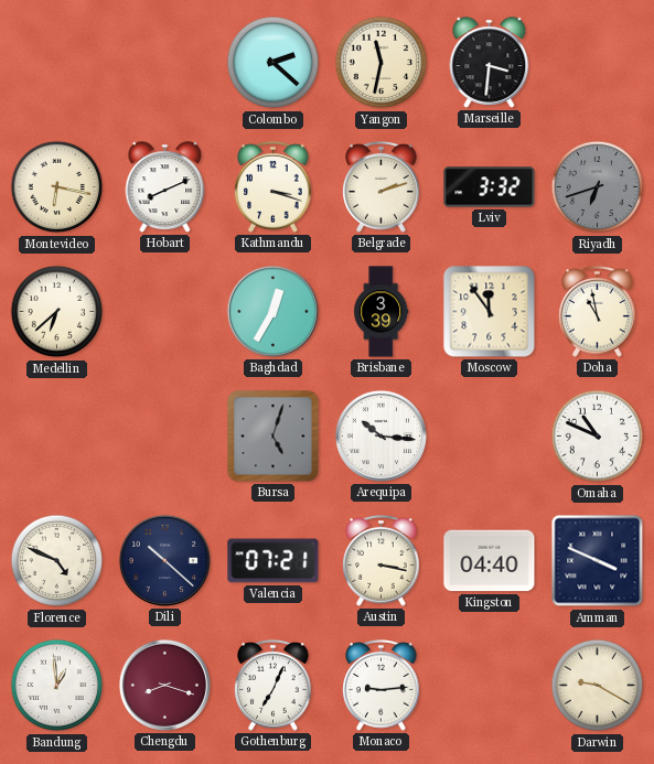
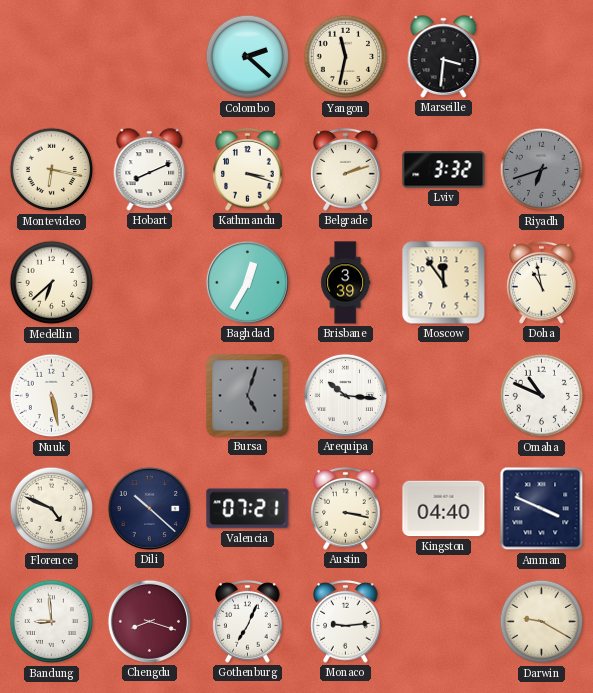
Nuuk: none -> 5:28
Bandung: 12:59 -> 8:59
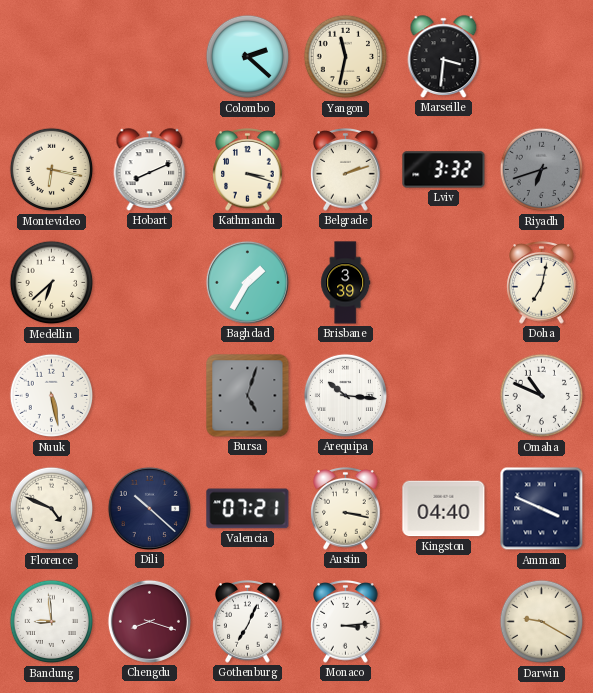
Baghdad: 12:35 -> 1:35
Moscow: 11:54 -> none
Doha: 10:58 -> 7:02
Monaco: 9:14 -> 3:14
